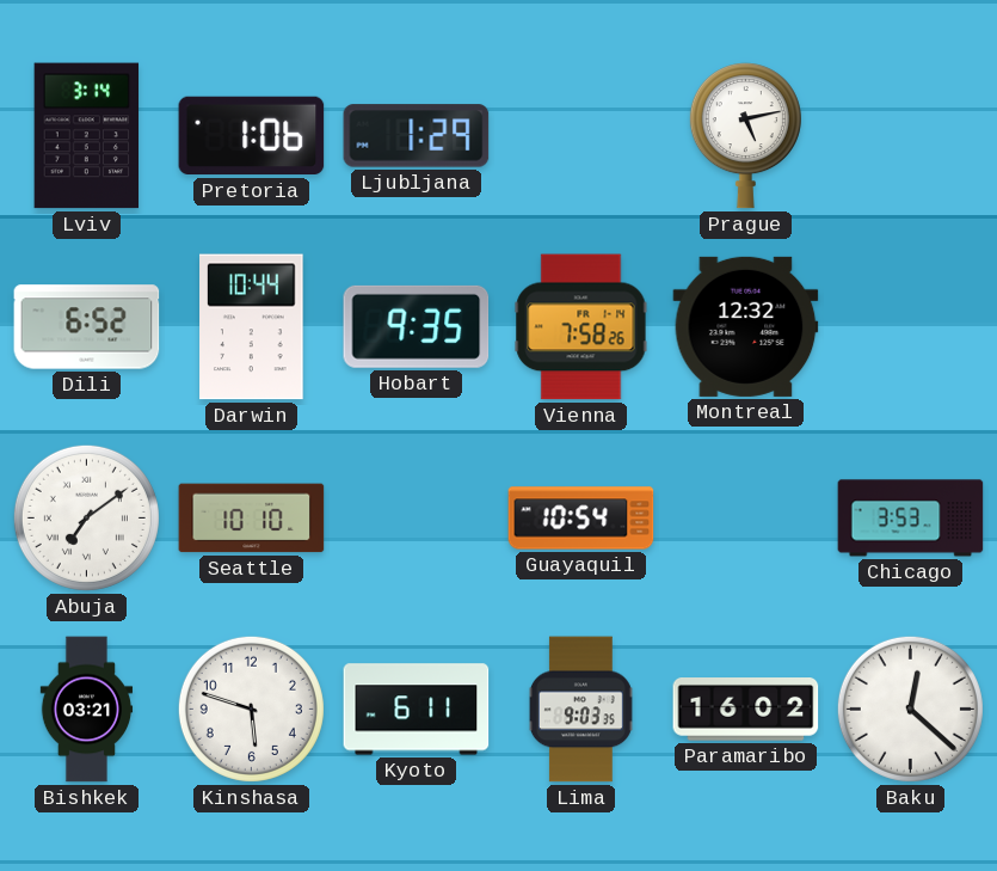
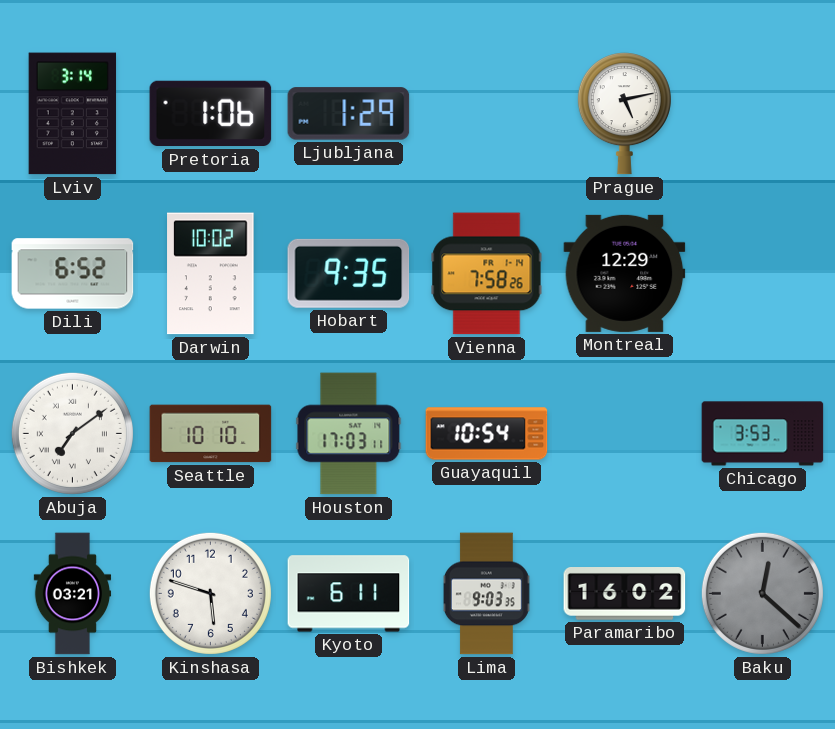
Darwin: 10:44 -> 10:02
Montreal: 12:32 -> 12:29
Houston: none -> 17:03
Baku dial: white -> grey
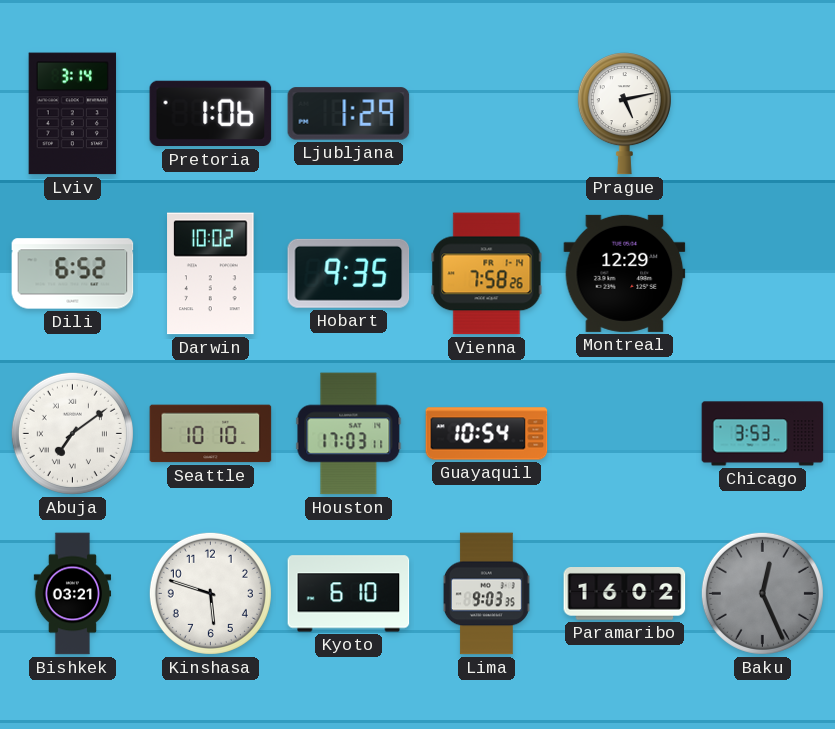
Kyoto: 6:11 -> 6:10
Baku: 12:22 -> 12:26
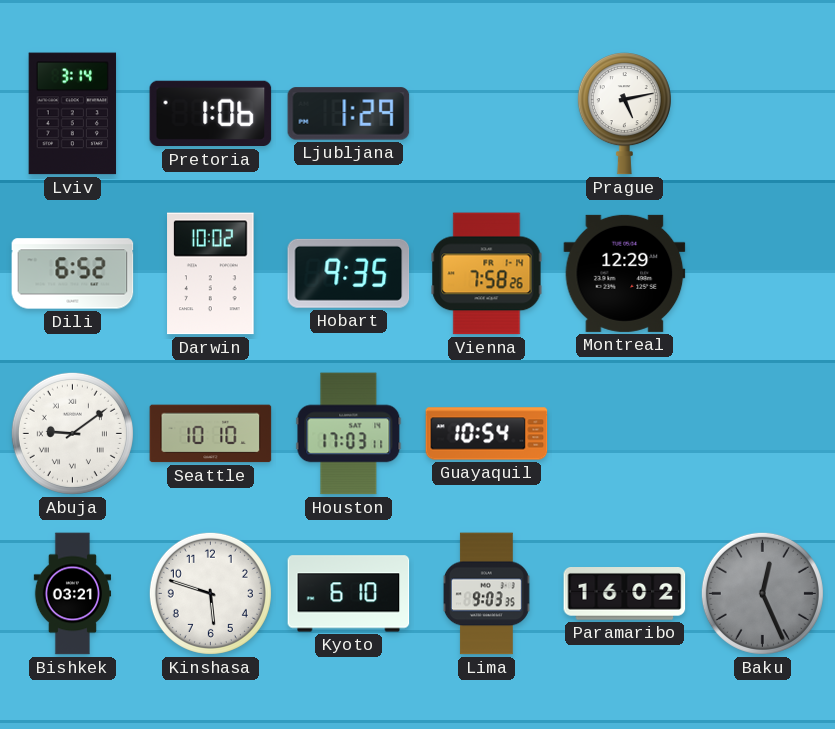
Abuja: 7:09 -> 9:09
Chicago: 3:53 -> none
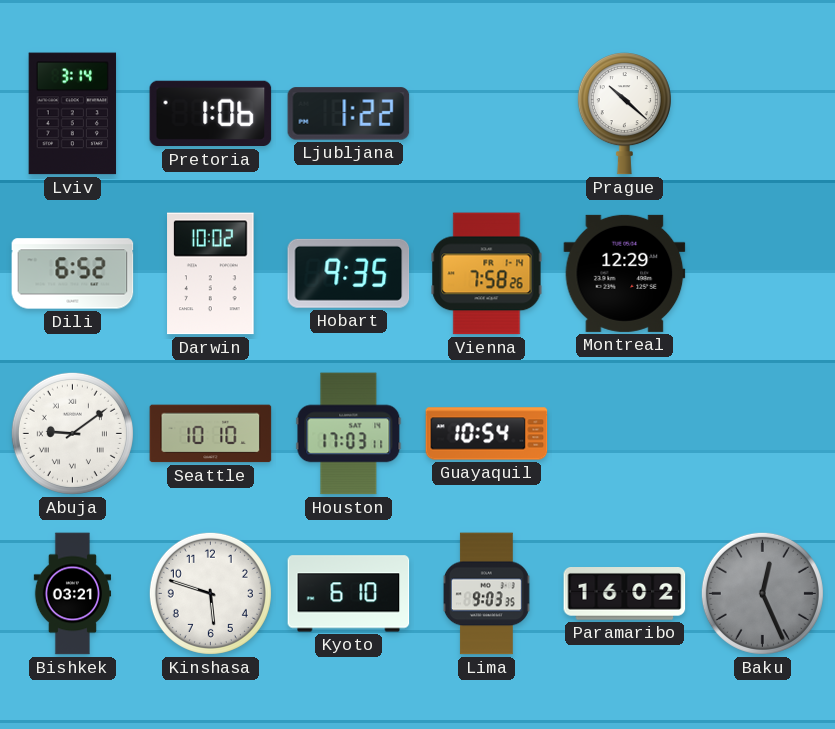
Ljubljana: 1:29 -> 1:22
Prague: 5:13 -> 10:22
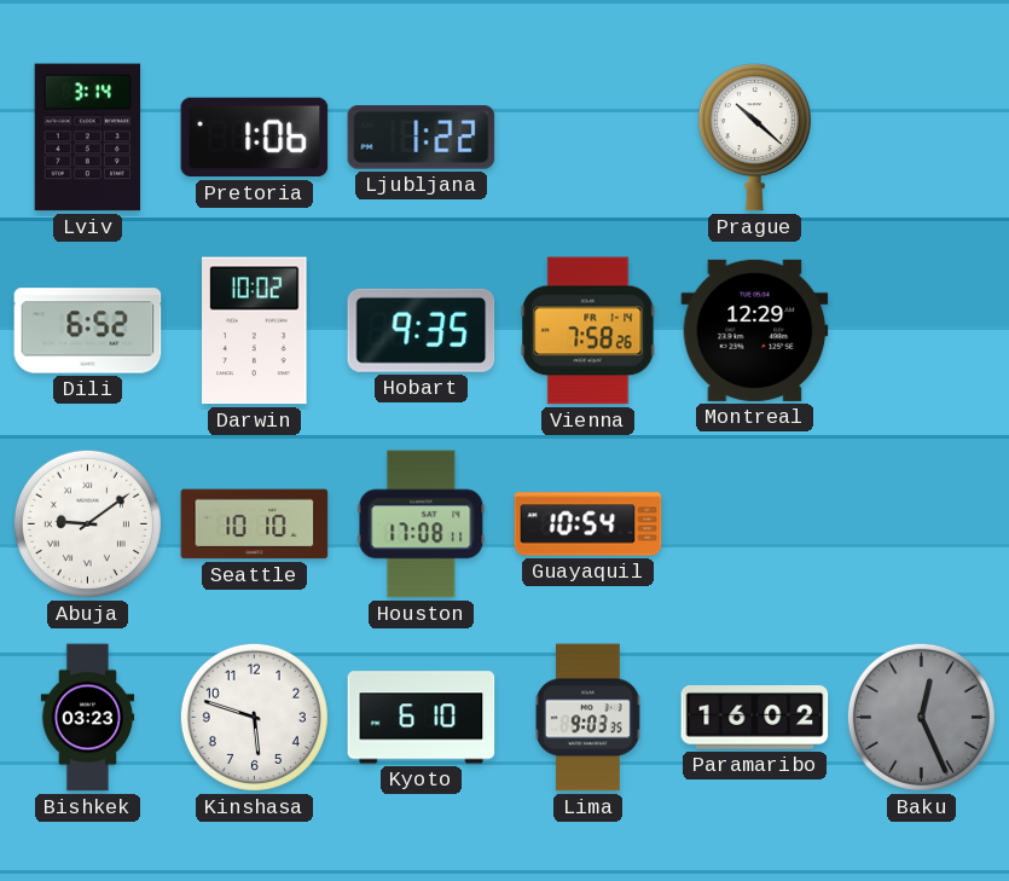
Houston: 17:03 -> 17:08
Bishkek: 03:21 -> 03:23
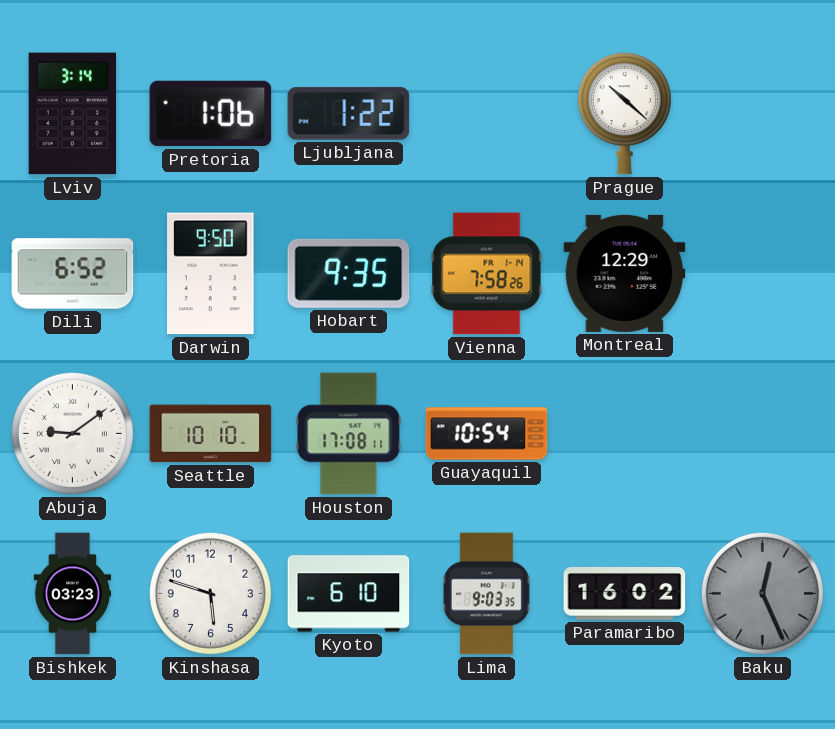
Darwin: 10:02 -> 9:50
